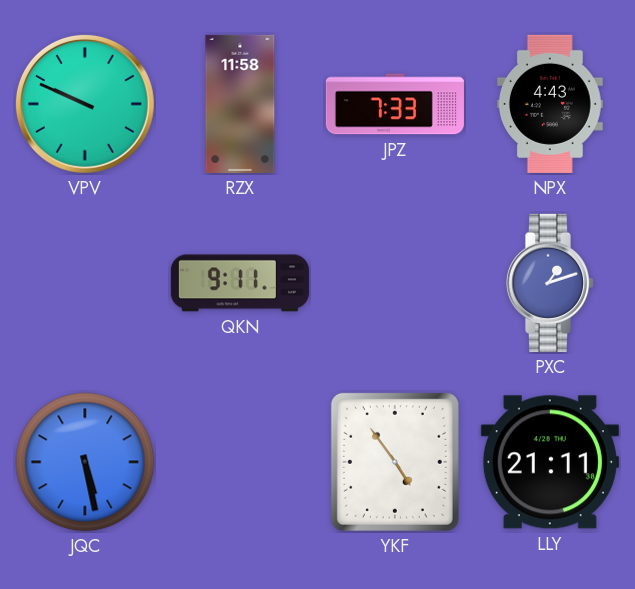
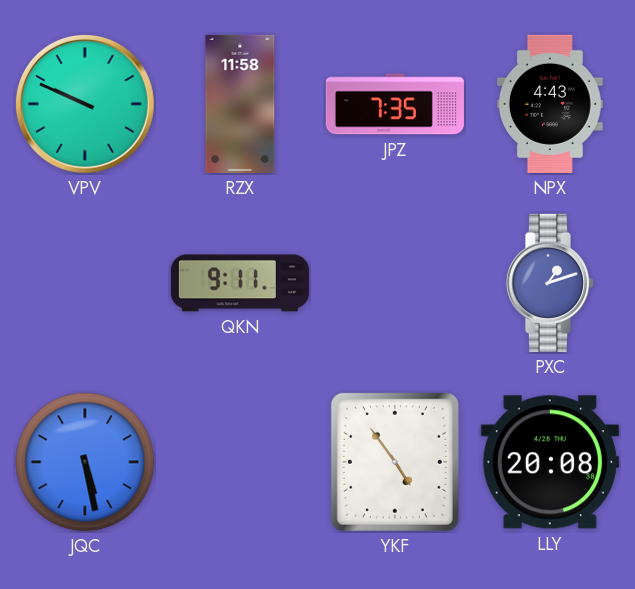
JPZ: 7:33 -> 7:35
LLY: 21:11 -> 20:08
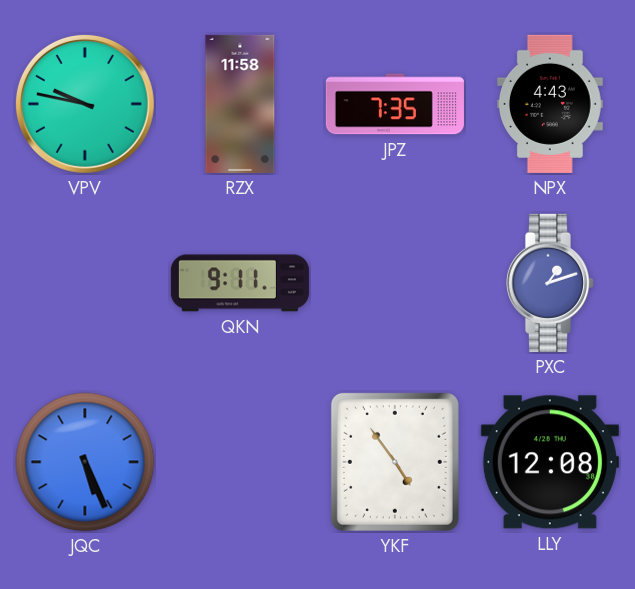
VPV: 9:49 -> 9:47
JQC: 5:28 -> 5:26
LLY: 20:08 -> 12:08
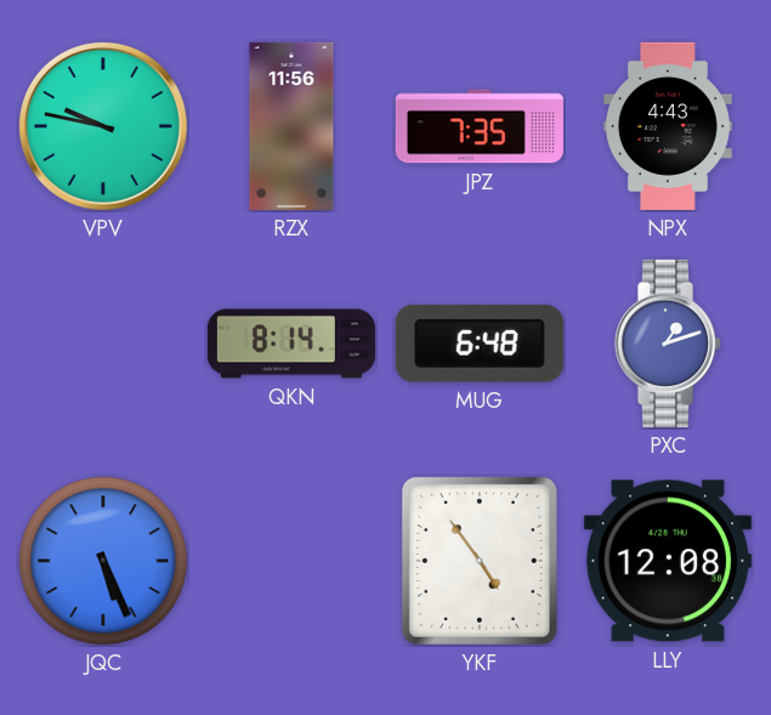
RZX: 11:58 -> 11:56
QKN: 9:11 -> 8:14
MUG: none -> 6:48
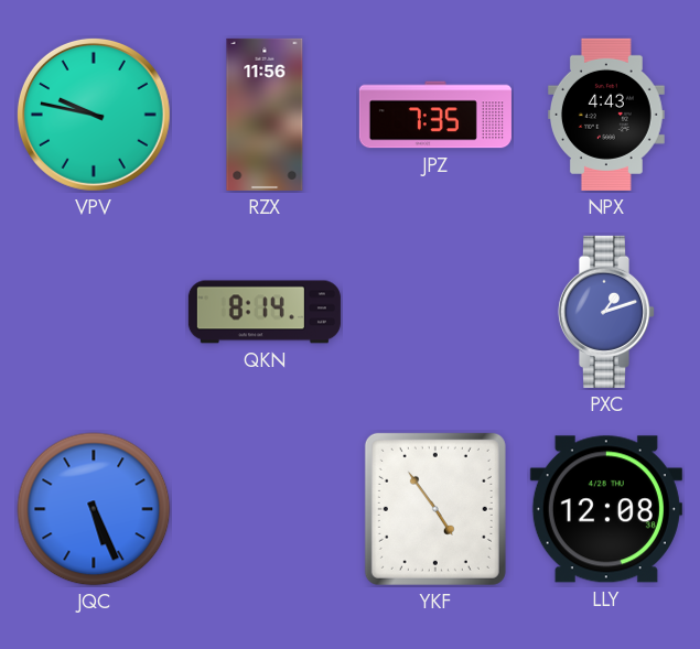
MUG: 6:48 -> none
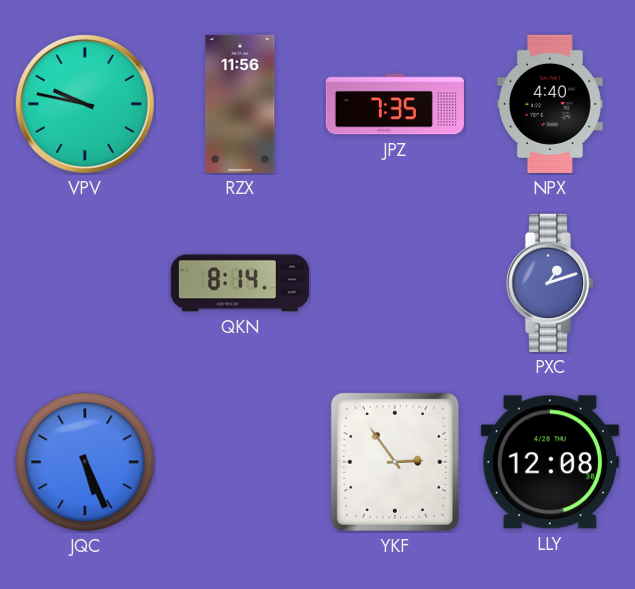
NPX: 4:43 -> 4:40
YKF: 4:54 -> 2:54
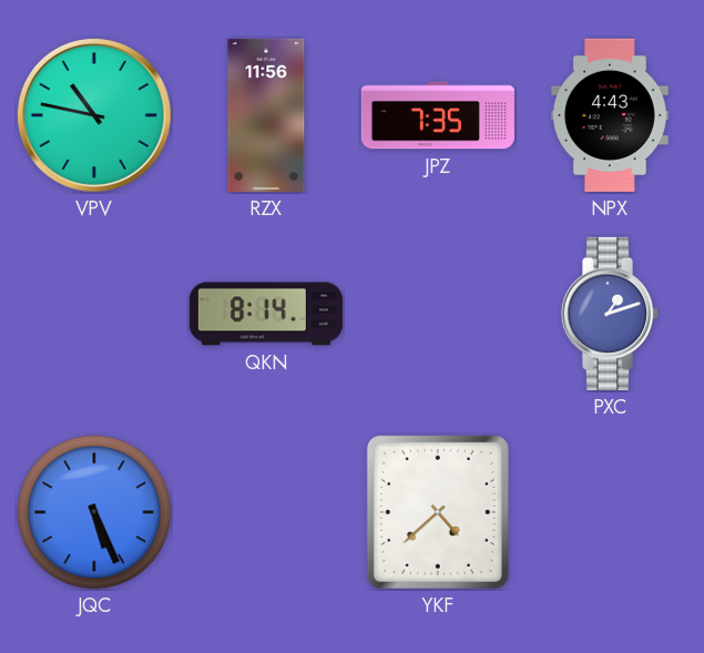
VPV: 9:47 -> 10:47
NPX: 4:40 -> 4:43
YKF: 2:54 -> 4:38
LLY: 12:08 -> none
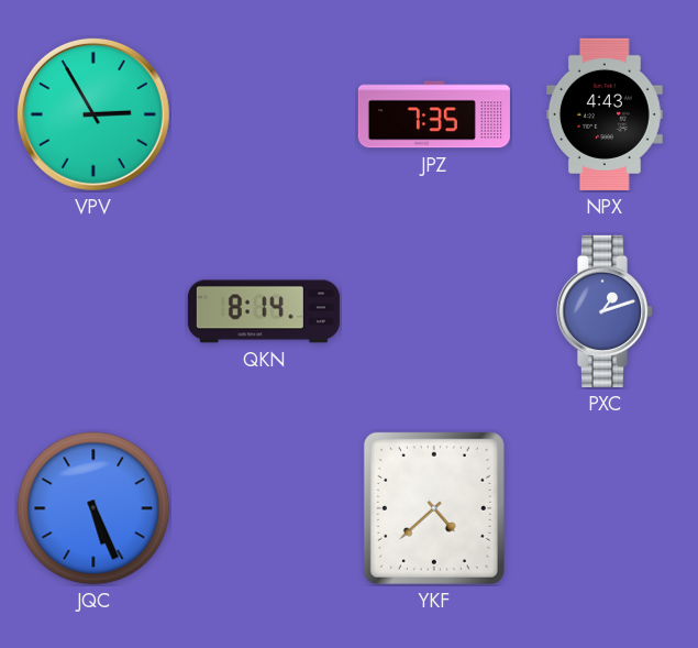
VPV: 10:47 -> 2:55
RZX: 11:56 -> none
